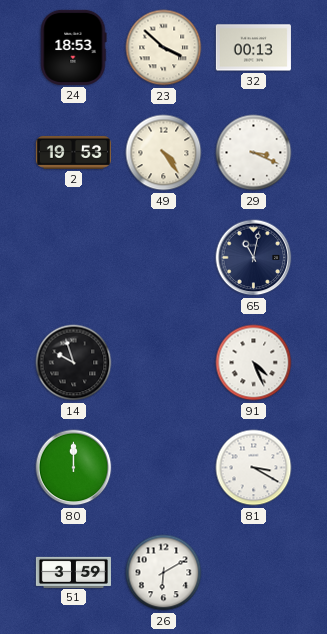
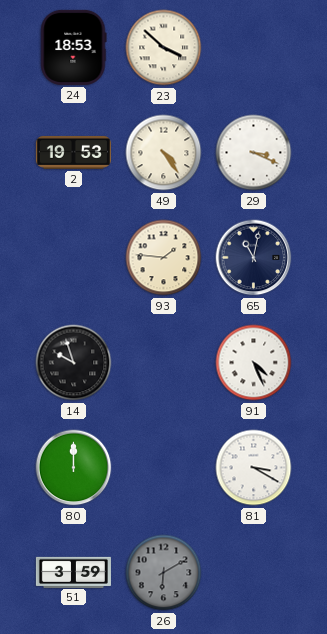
32: 00:13 -> none
93: none -> 1:46
26 dial: white -> grey
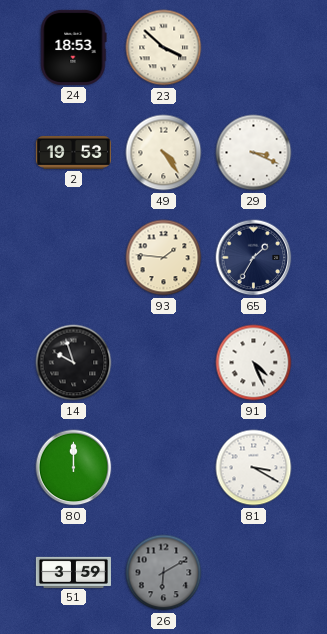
65: 11:02 -> 1:35
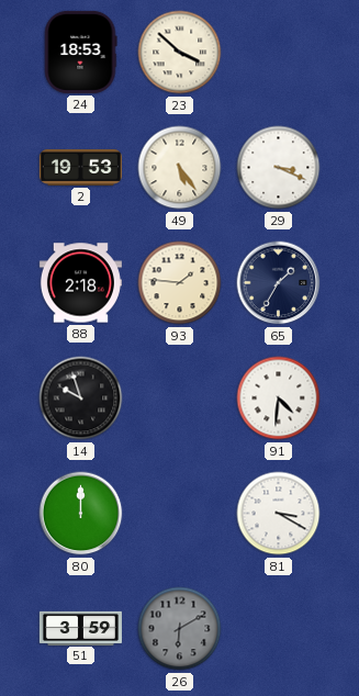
49: 4:24 -> 5:24
88: none -> 2:18
91: 4:26 -> 4:31
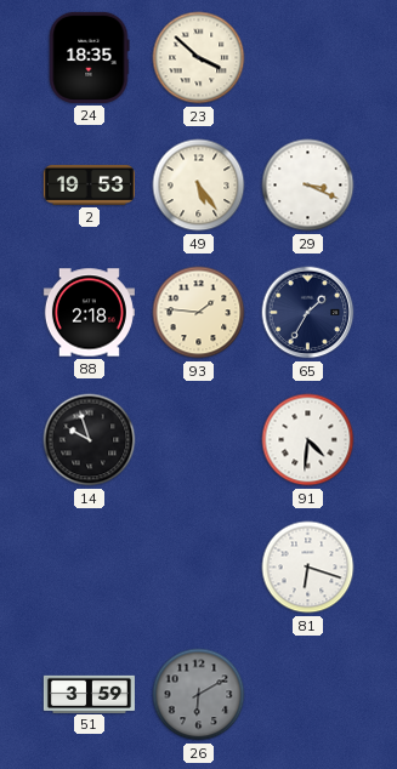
24: 18:53 -> 18:35
80: 12:00 -> none
81: 3:20 -> 6:18
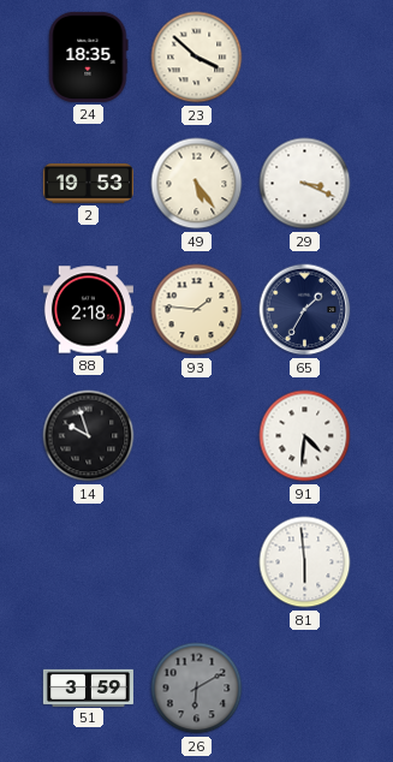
81: 6:18 -> 5:59
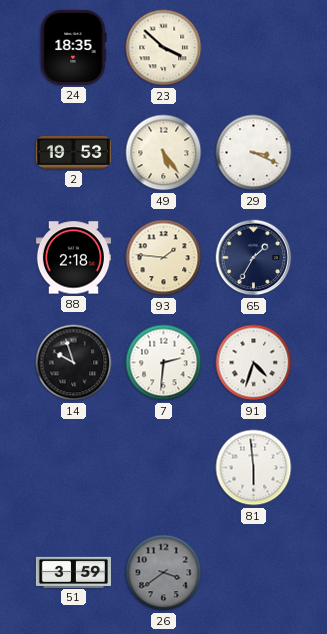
7: none -> 2:31
91: 4:31 -> 4:33
26: 6:10 -> 3:39
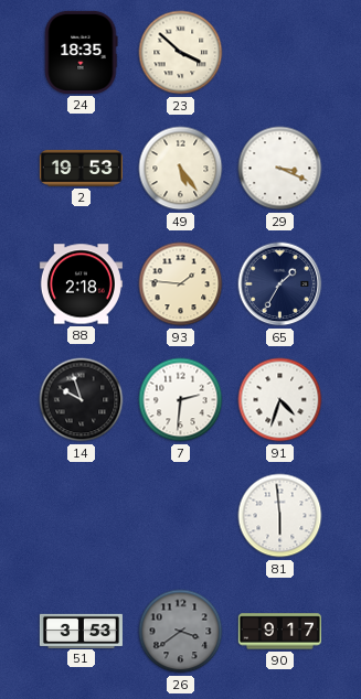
51: 3:59 -> 3:53
90: none -> 9:17
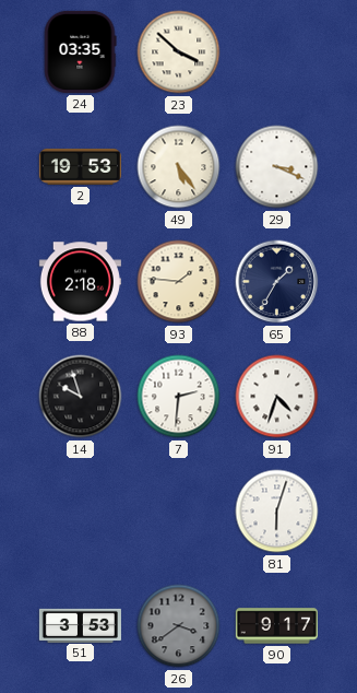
24: 18:35 -> 03:35
81: 5:59 -> 6:03
